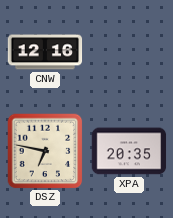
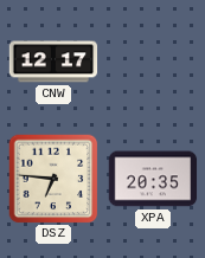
CNW: 12:16 -> 12:17
DSZ: 6:47 -> 6:46
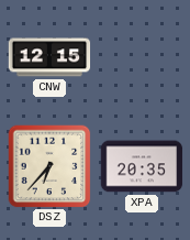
CNW: 12:17 -> 12:15
DSZ: 6:46 -> 6:37
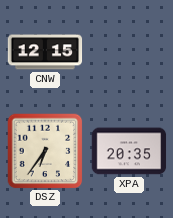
DSZ: 6:37 -> 6:36
